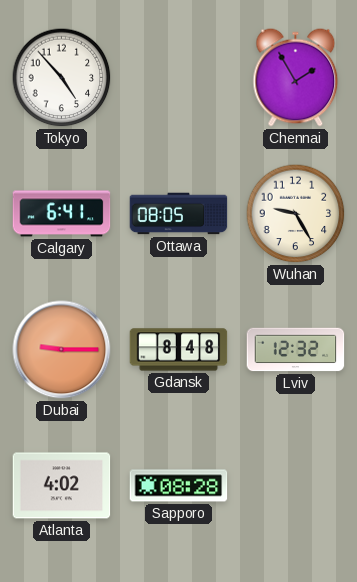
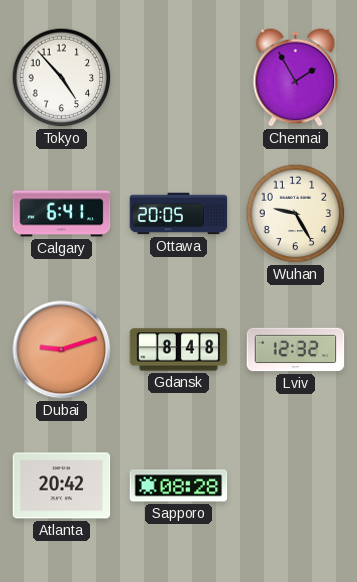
Ottawa: 08:05 -> 20:05
Dubai: 9:15 -> 9:12
Atlanta: 4:02 -> 20:42
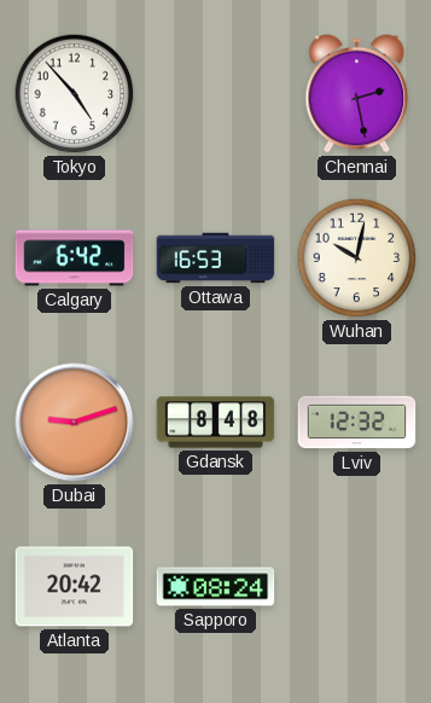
Chennai: 1:55 -> 2:28
Calgary: 6:41 -> 6:42
Ottawa: 20:05 -> 16:53
Wuhan: 9:25 -> 10:02
Sapporo: 08:28 -> 08:24
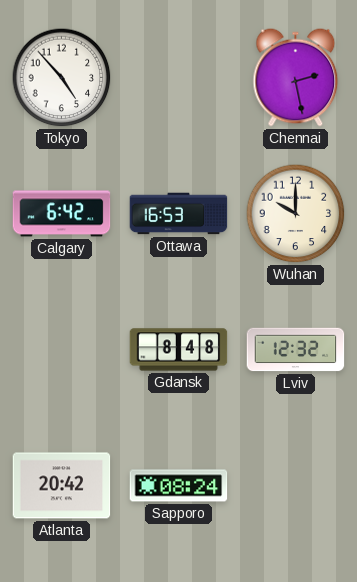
Wuhan: 10:02 -> 10:00
Dubai: 9:12 -> none
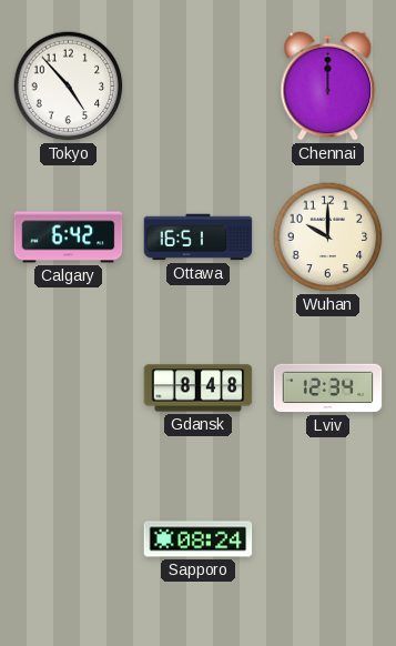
Chennai: 2:28 -> 12:00
Ottawa: 16:53 -> 16:51
Lviv: 12:32 -> 12:34
Atlanta: 20:42 -> none
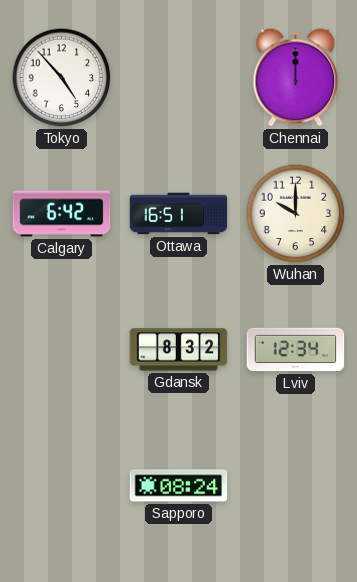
Gdansk: 8:48 -> 8:32
